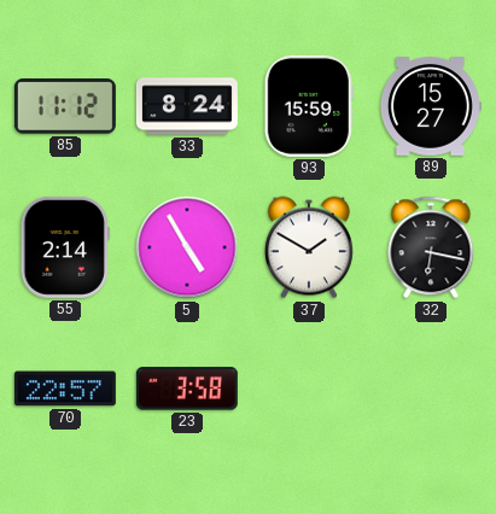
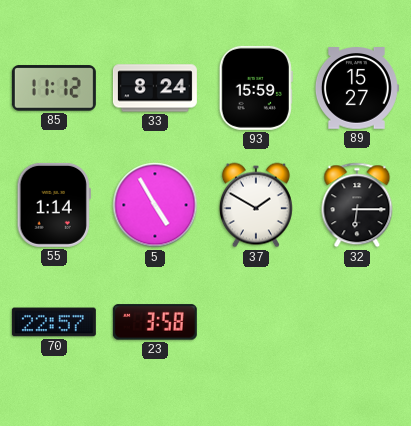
55: 2:14 -> 1:14
32: 6:17 -> 6:15
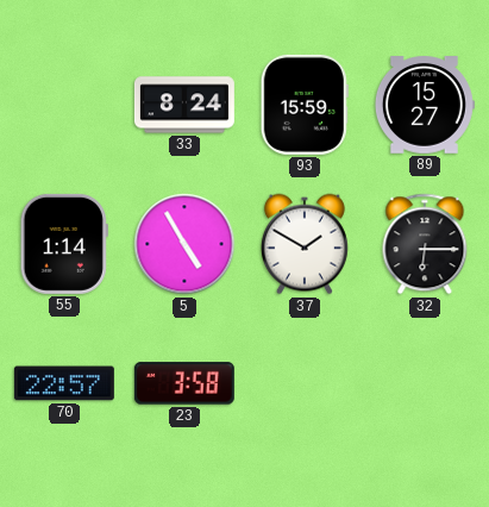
85: 11:12 -> none
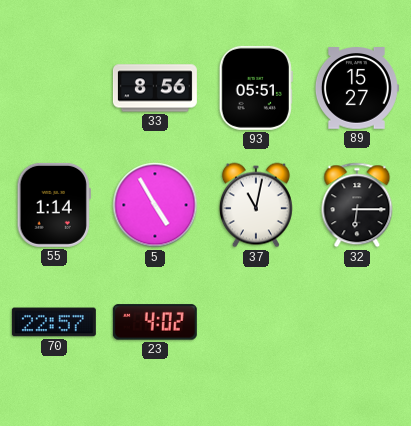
33: 8:24 -> 8:56
93: 15:59 -> 05:51
37: 1:50 -> 11:02
23: 3:58 -> 4:02
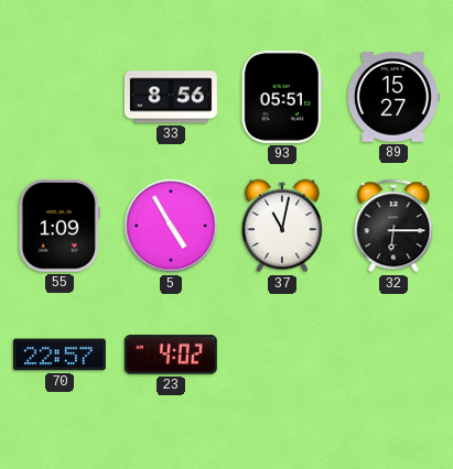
55: 1:14 -> 1:09
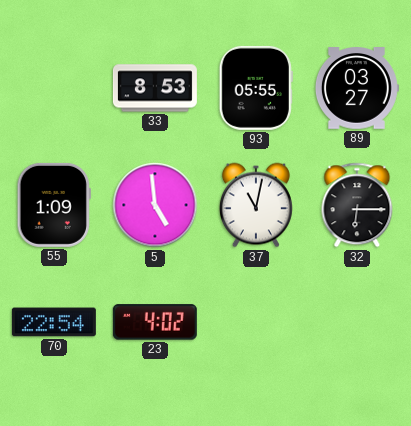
33: 8:56 -> 8:53
93: 05:51 -> 05:55
89: 15:27 -> 03:27
5: 4:55 -> 4:59
70: 22:57 -> 22:54
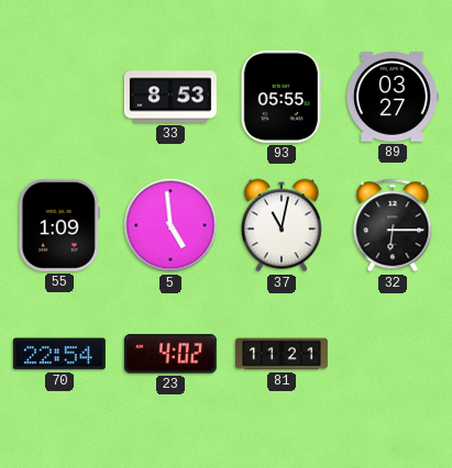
81: none -> 11:21
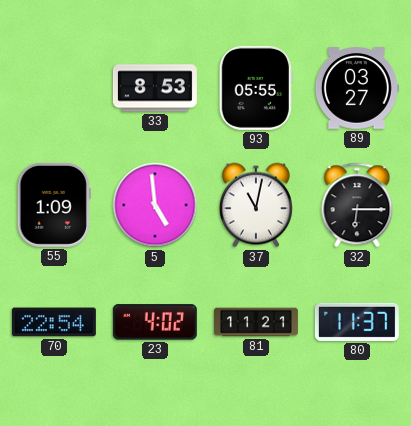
80: none -> 11:37
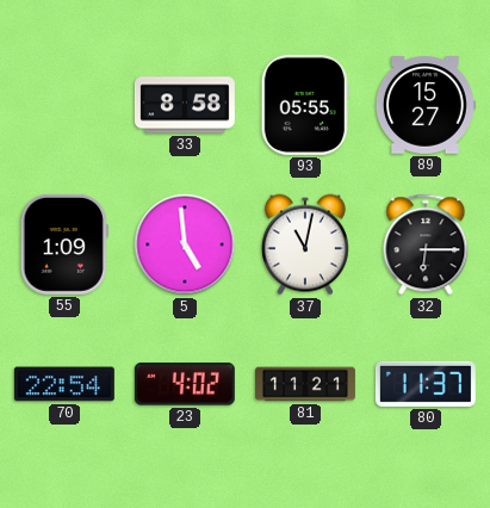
33: 8:53 -> 8:58
89: 03:27 -> 15:27
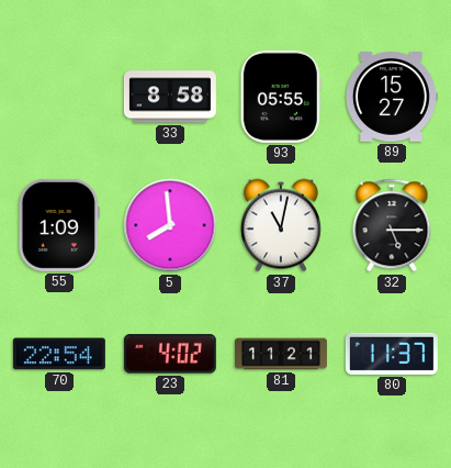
5: 4:59 -> 7:59
32: 6:15 -> 5:15
